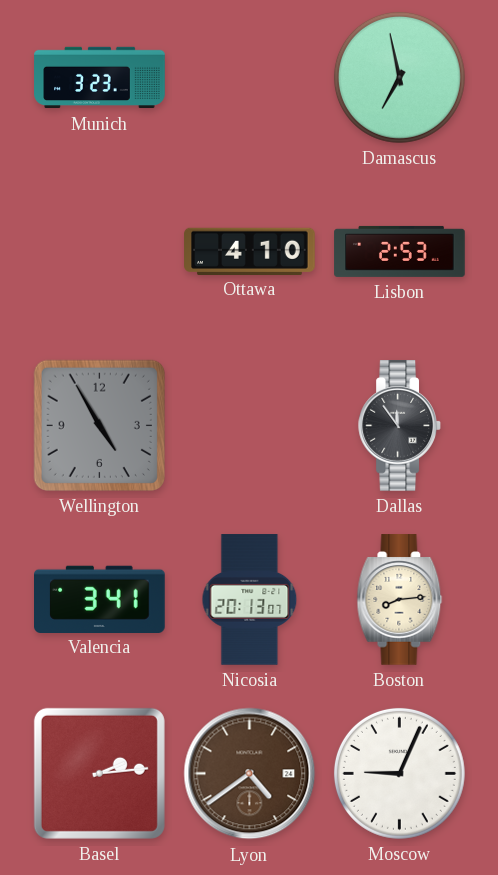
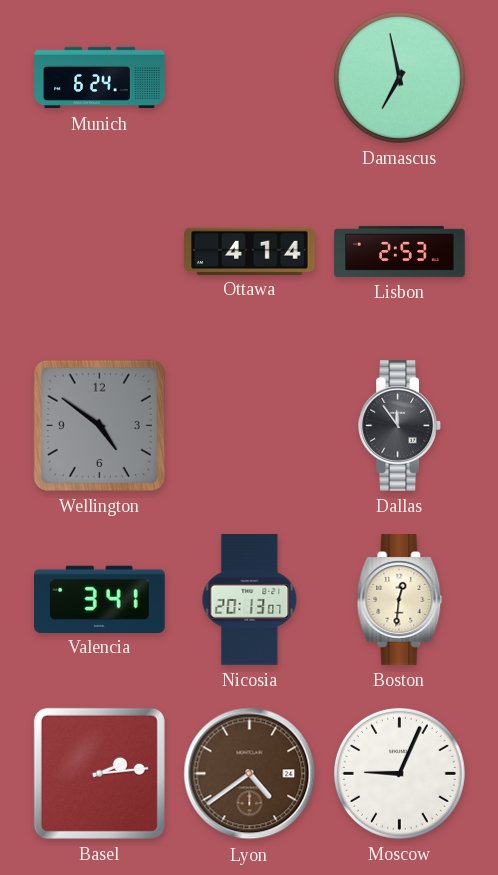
Munich: 3:23 -> 6:24
Ottawa: 4:10 -> 4:14
Wellington: 4:55 -> 4:51
Boston: 8:14 -> 12:31
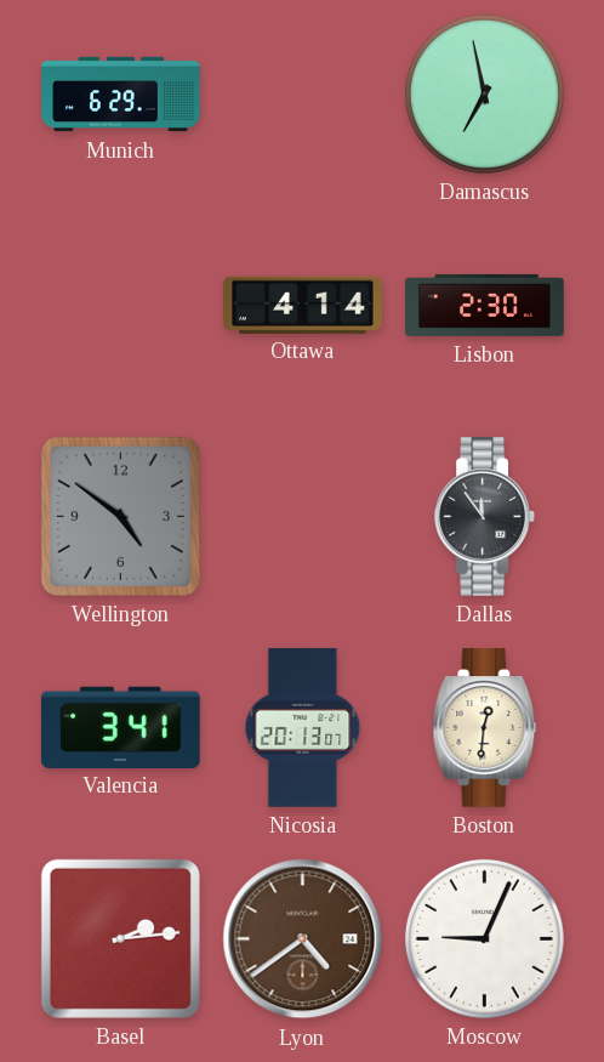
Munich: 6:24 -> 6:29
Lisbon: 2:53 -> 2:30
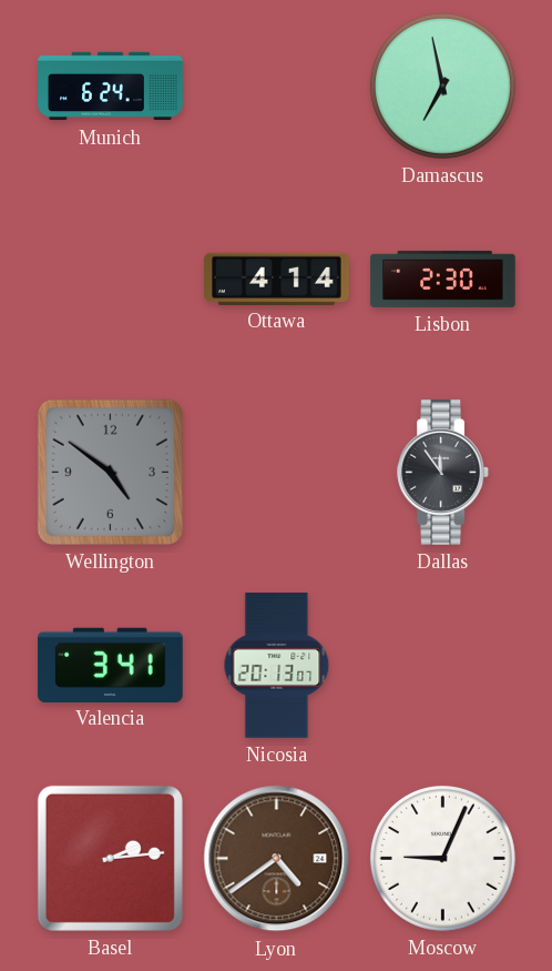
Munich: 6:29 -> 6:24
Boston: 12:31 -> none
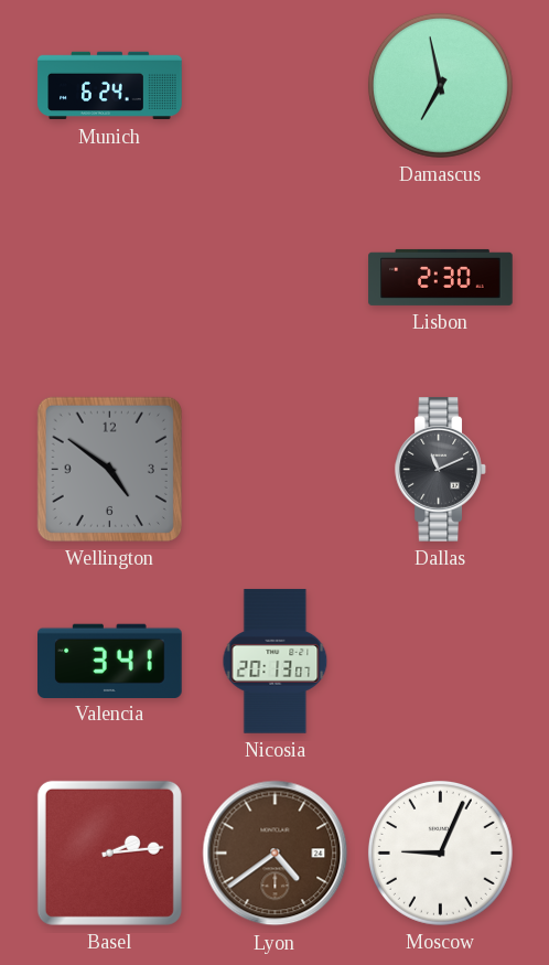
Ottawa: 4:14 -> none
Dallas: 11:54 -> 11:11
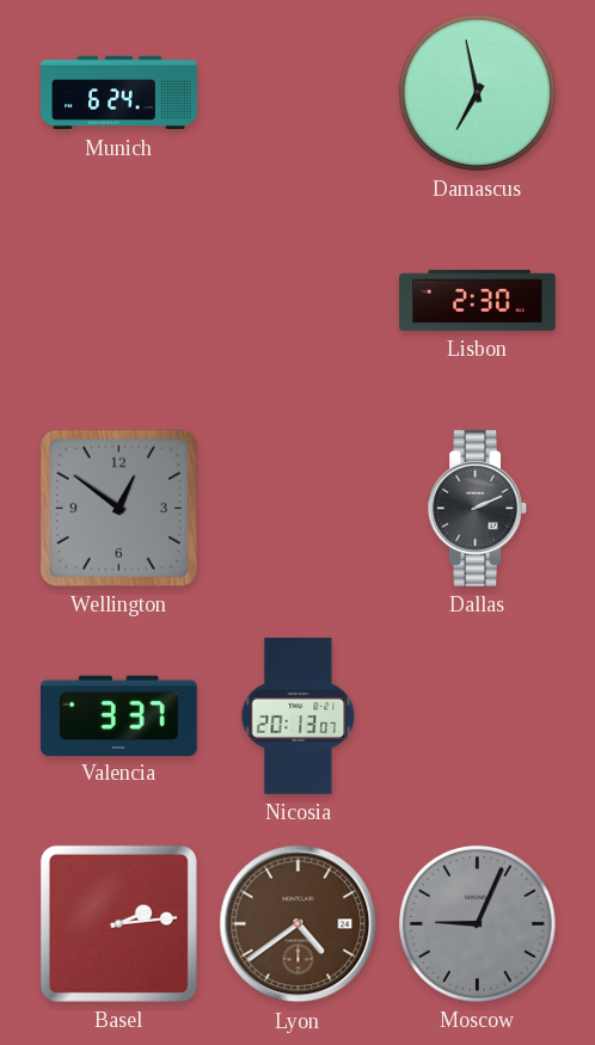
Wellington: 4:51 -> 12:51
Dallas: 11:11 -> 2:11
Valencia: 3:41 -> 3:37
Moscow dial: white -> grey
